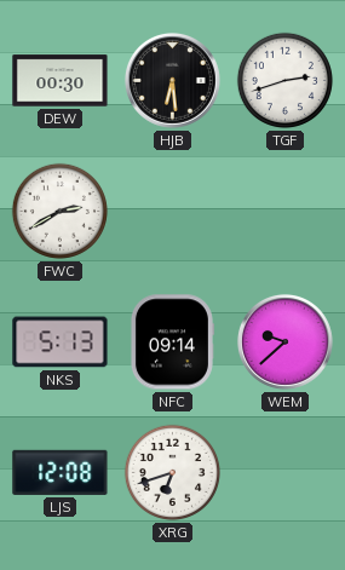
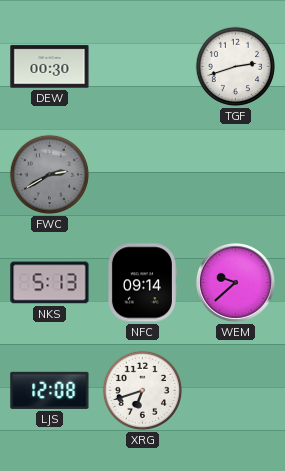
HJB: 6:29 -> none
FWC dial: white -> grey
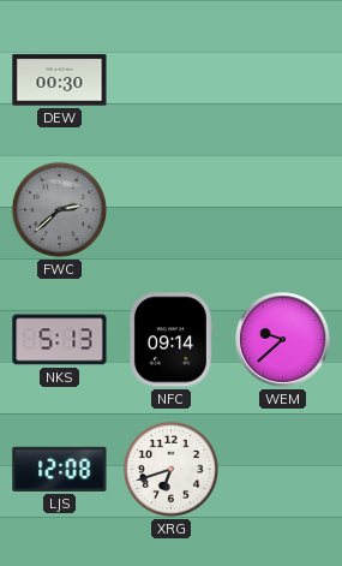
TGF: 2:42 -> none
FWC: 2:40 -> 2:38
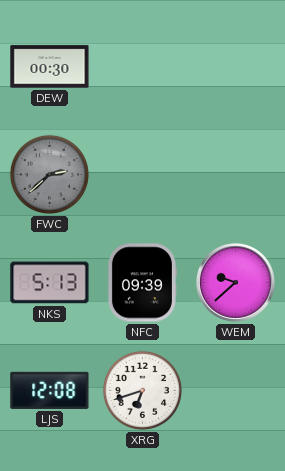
NFC: 09:14 -> 09:39
